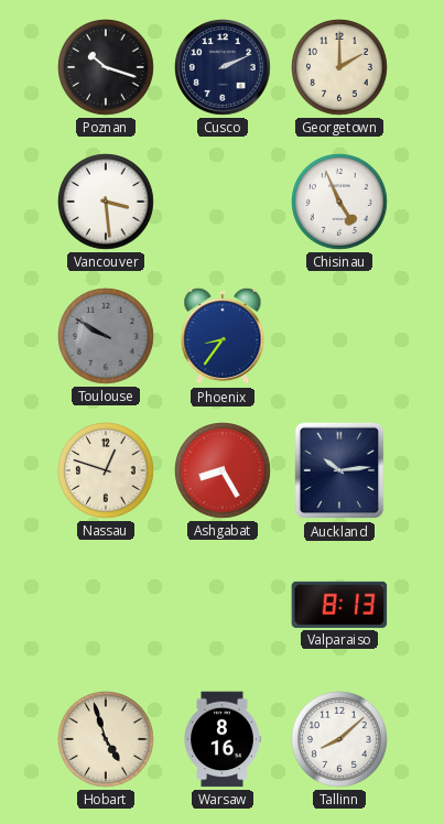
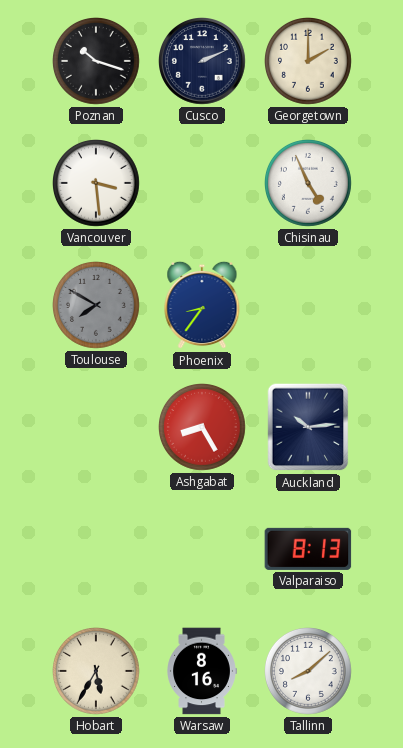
Toulouse: 9:50 -> 7:50
Nassau: 12:48 -> none
Hobart: 4:57 -> 5:35
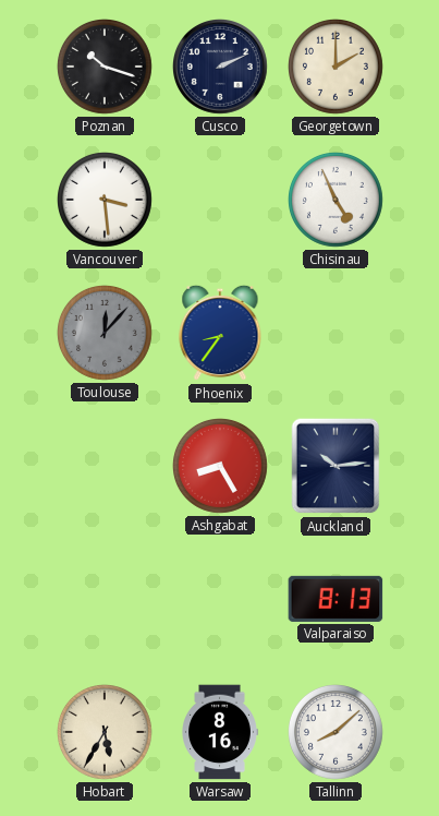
Toulouse: 7:50 -> 12:07
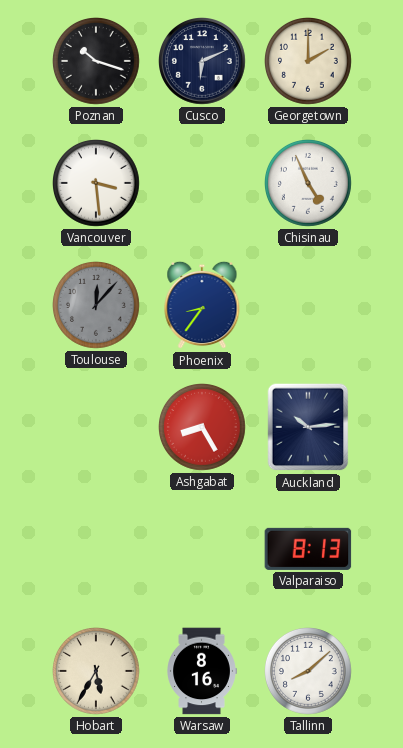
Cusco: 2:11 -> 6:11
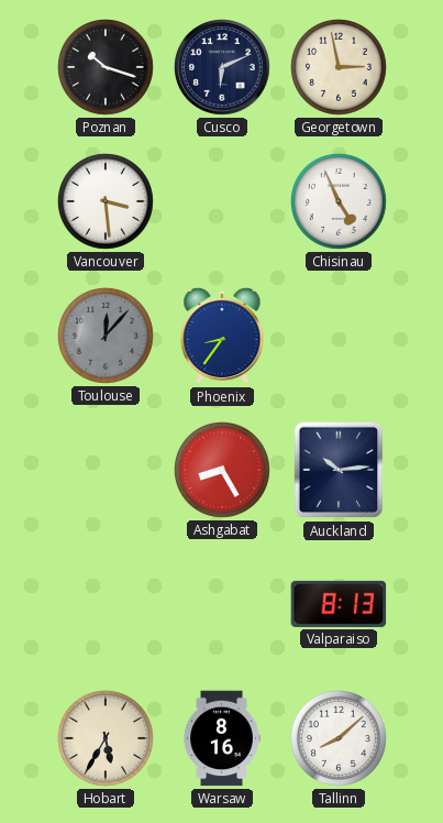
Georgetown: 2:00 -> 2:58
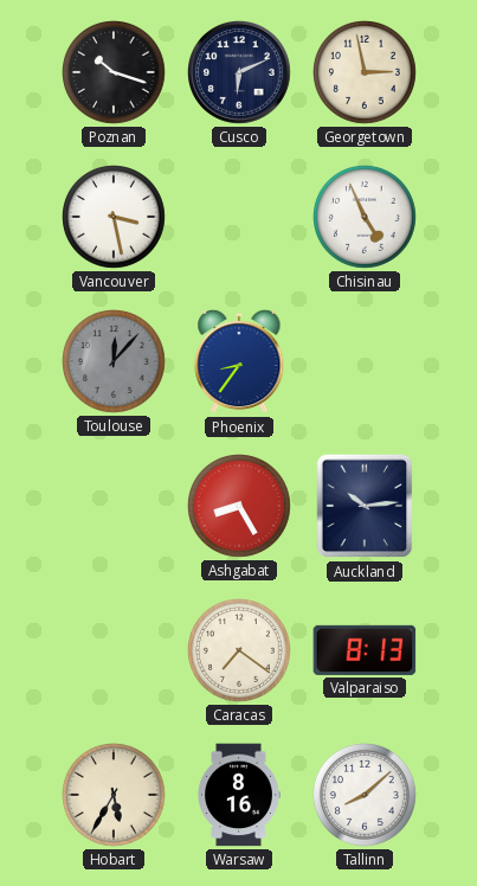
Vancouver: 3:29 -> 3:28
Caracas: none -> 7:21
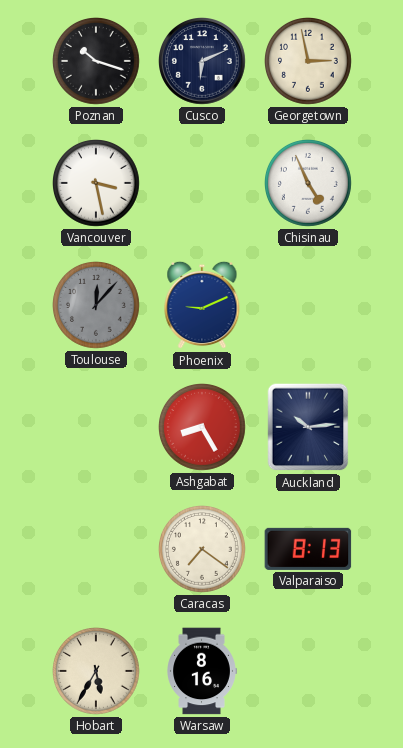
Phoenix: 8:36 -> 9:11
Tallinn: 8:08 -> none
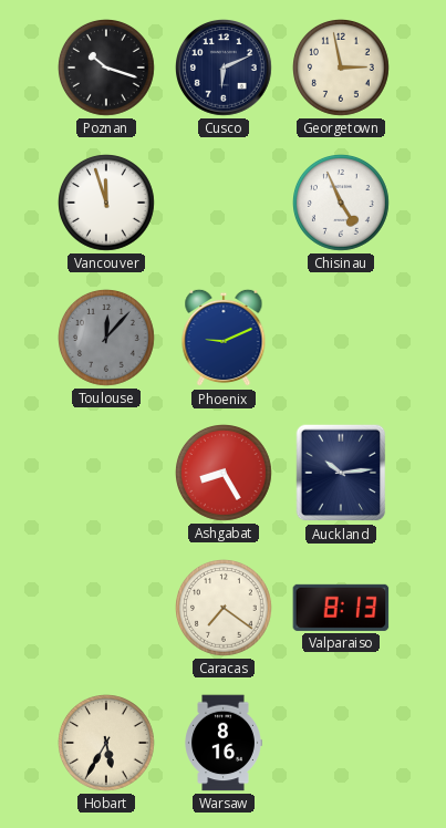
Vancouver: 3:28 -> 11:57
